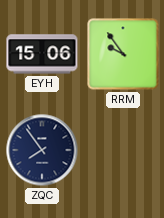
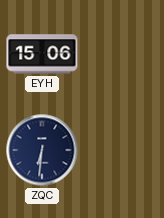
RRM: 9:54 -> none
ZQC: 7:54 -> 6:31
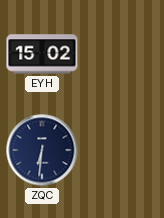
EYH: 15:06 -> 15:02
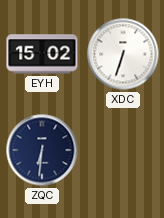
XDC: none -> 6:33
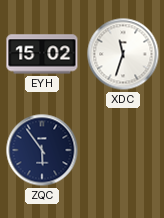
XDC: 6:33 -> 11:33
ZQC: 6:31 -> 5:54
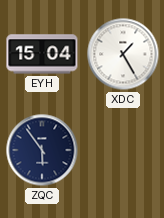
EYH: 15:02 -> 15:04
XDC: 11:33 -> 1:25
